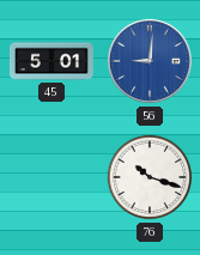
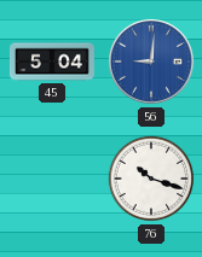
45: 5:01 -> 5:04
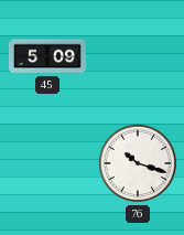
45: 5:04 -> 5:09
56: 9:01 -> none
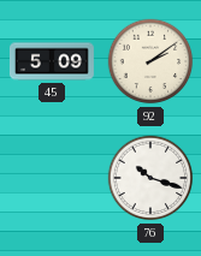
92: none -> 2:09
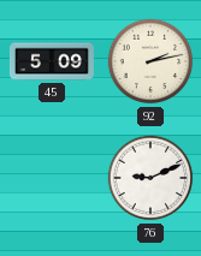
92: 2:09 -> 2:13
76: 10:18 -> 9:11
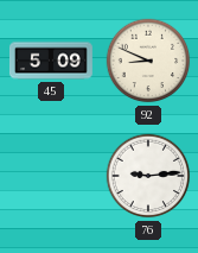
92: 2:13 -> 8:49
76: 9:11 -> 9:14
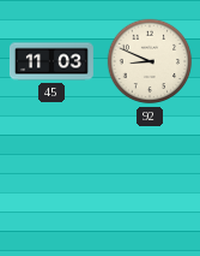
45: 5:09 -> 11:03
76: 9:14 -> none
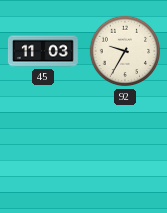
92: 8:49 -> 9:35
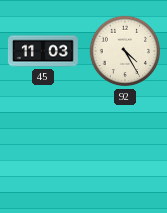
92: 9:35 -> 4:25
